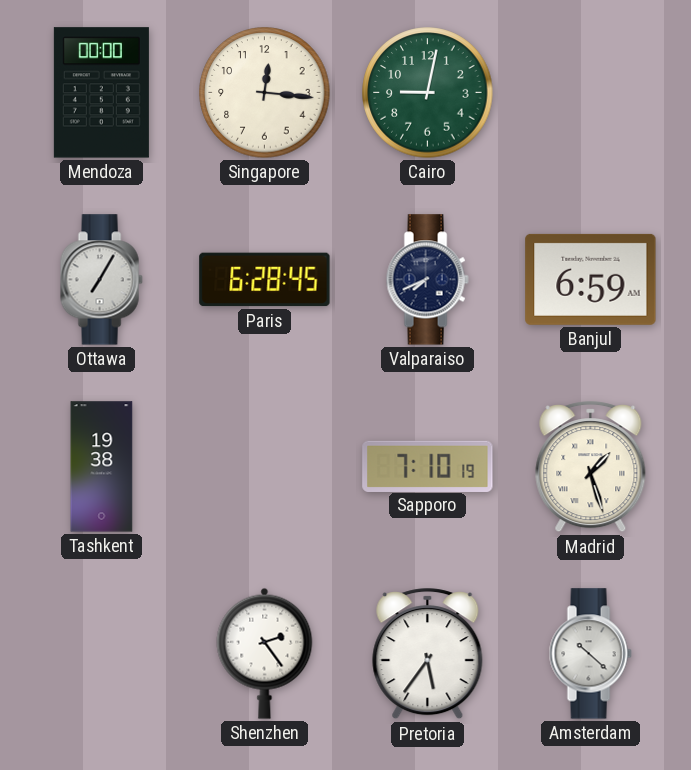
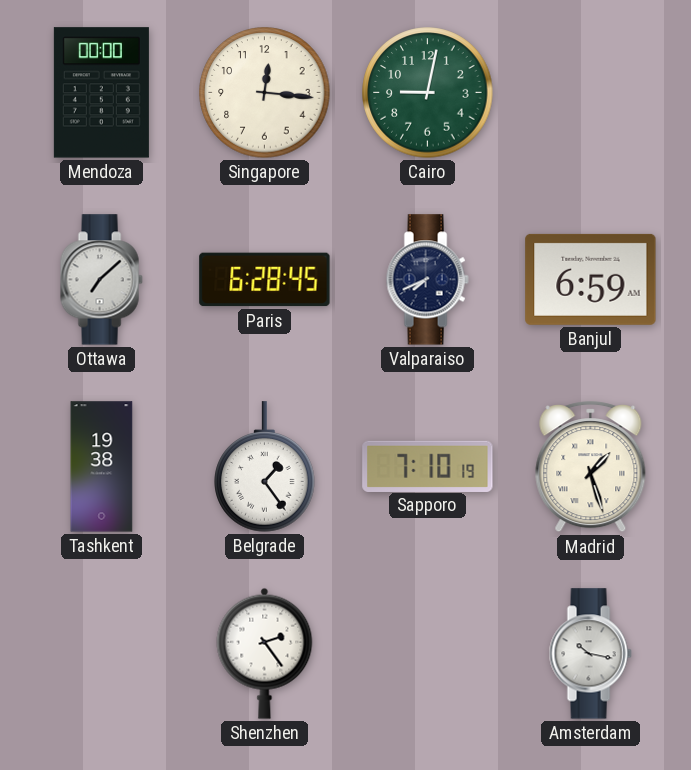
Ottawa: 7:05 -> 7:08
Belgrade: none -> 1:24
Pretoria: 5:36 -> none
Amsterdam: 10:22 -> 10:17
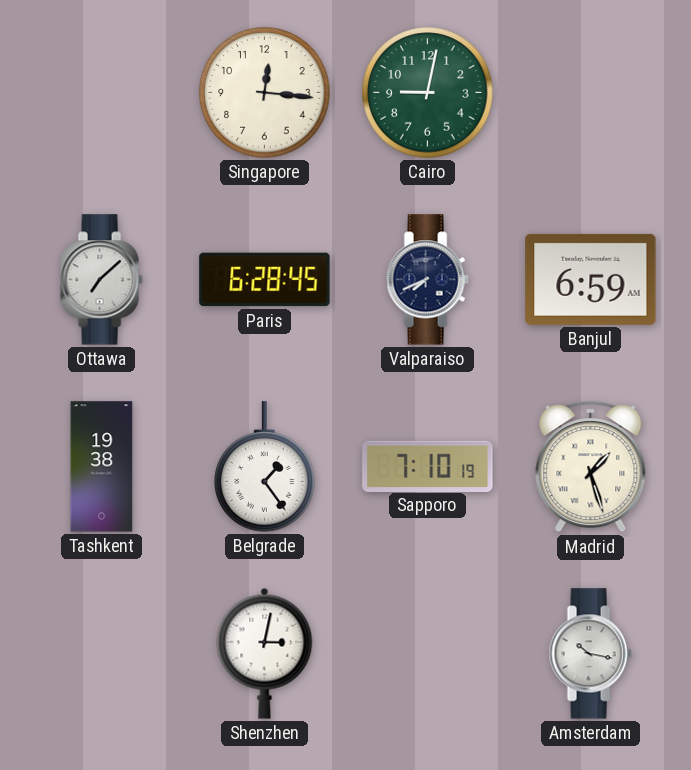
Mendoza: 00:00 -> none
Shenzhen: 2:24 -> 3:02
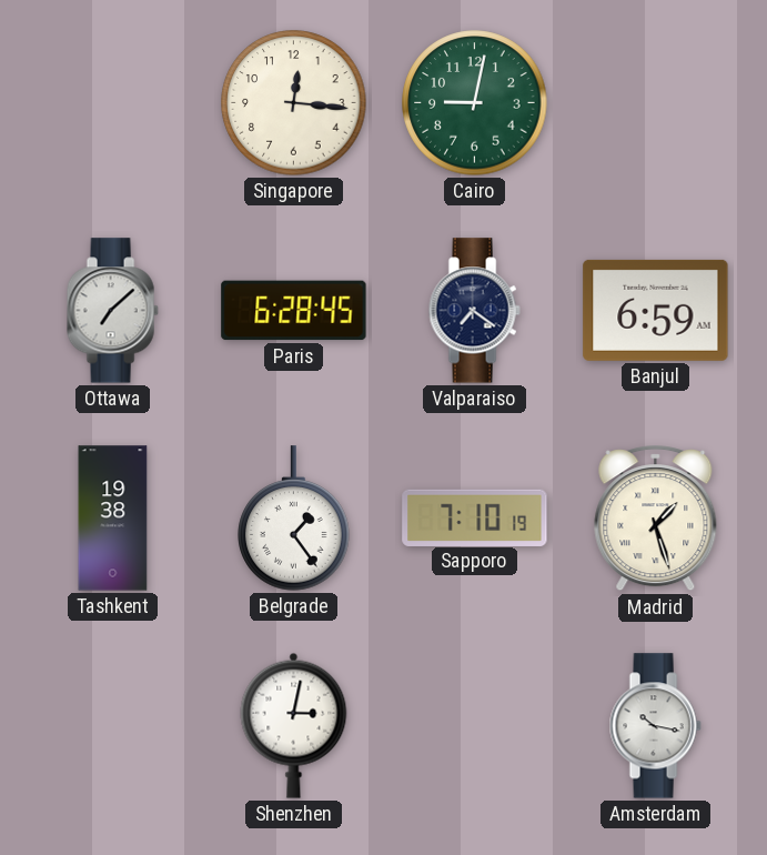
Valparaiso: 7:41 -> 7:21
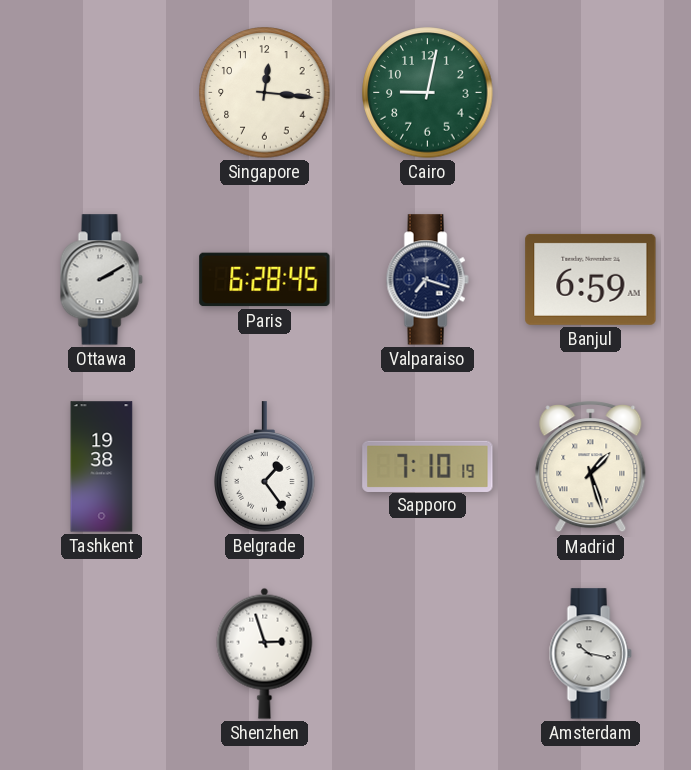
Ottawa: 7:08 -> 2:10
Valparaiso: 7:21 -> 7:18
Shenzhen: 3:02 -> 2:57
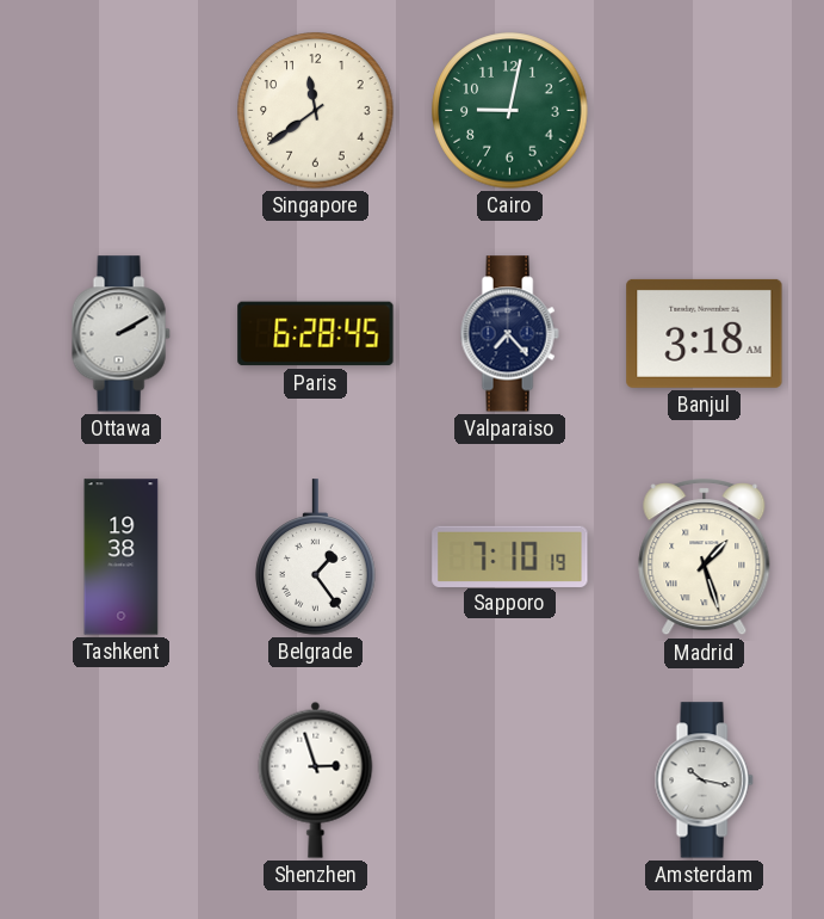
Singapore: 12:16 -> 11:39
Valparaiso: 7:18 -> 7:23
Banjul: 6:59 -> 3:18
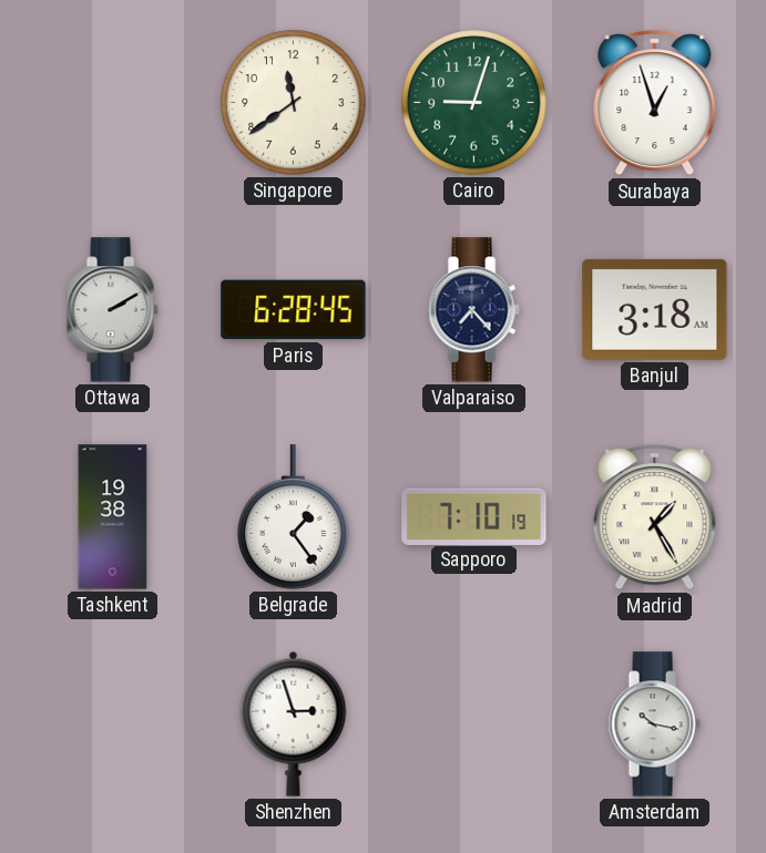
Cairo: 9:02 -> 9:03
Surabaya: none -> 12:57
Madrid: 1:27 -> 1:25
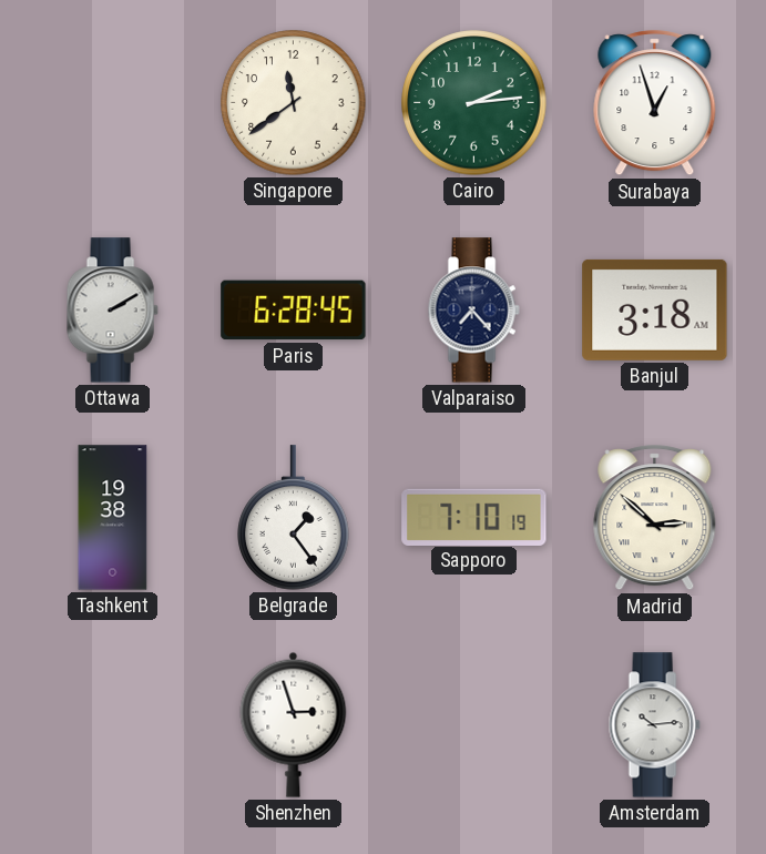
Cairo: 9:03 -> 2:14
Madrid: 1:25 -> 2:52
Amsterdam: 10:17 -> 10:14
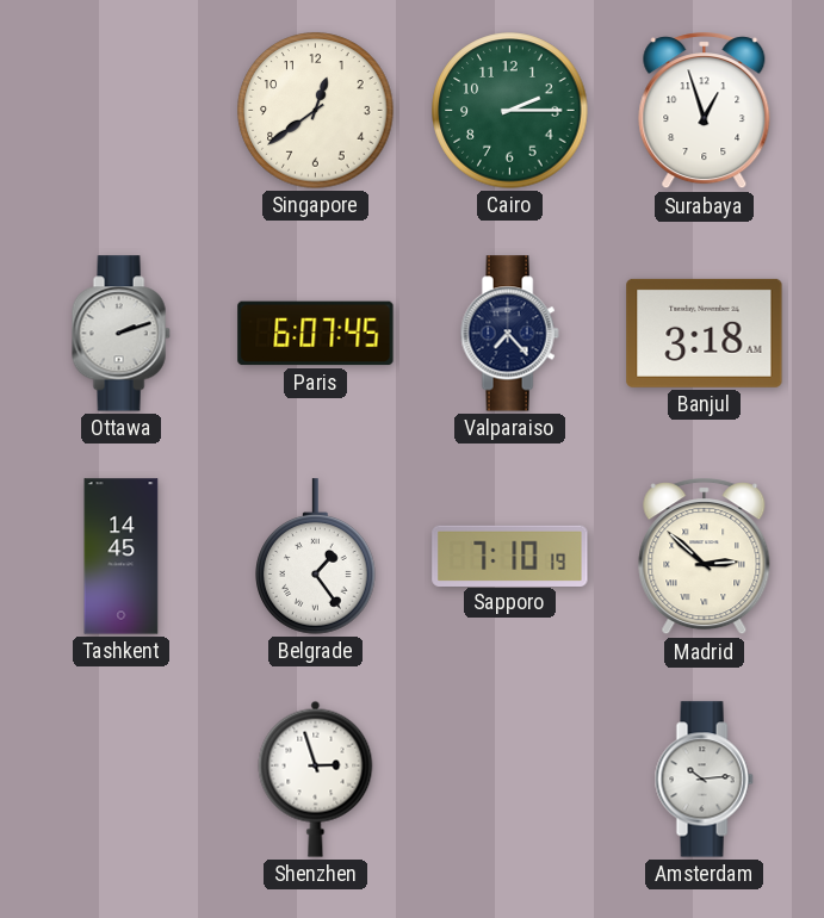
Singapore: 11:39 -> 12:39
Cairo: 2:14 -> 2:15
Ottawa: 2:10 -> 2:12
Paris: 6:28 -> 6:07
Tashkent: 19:38 -> 14:45
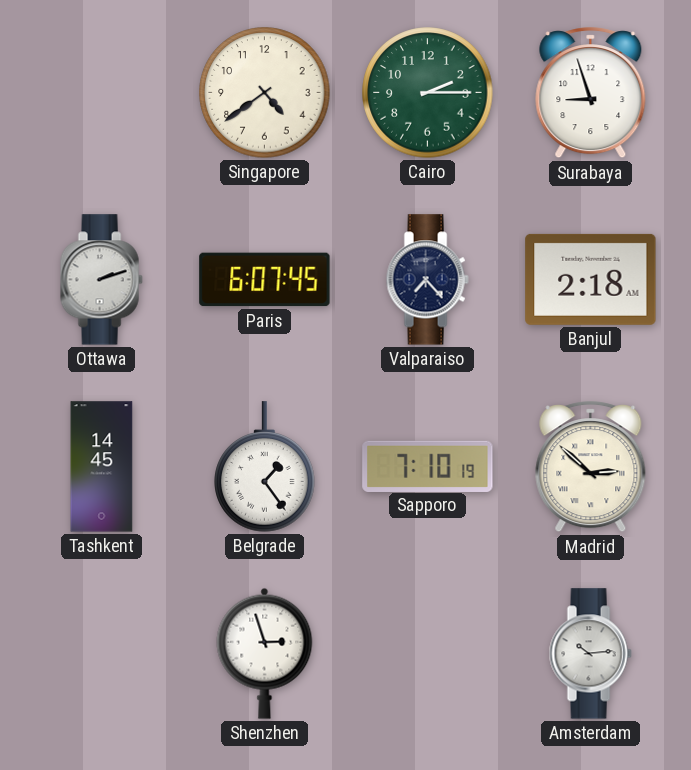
Singapore: 12:39 -> 4:39
Surabaya: 12:57 -> 8:57
Banjul: 3:18 -> 2:18
